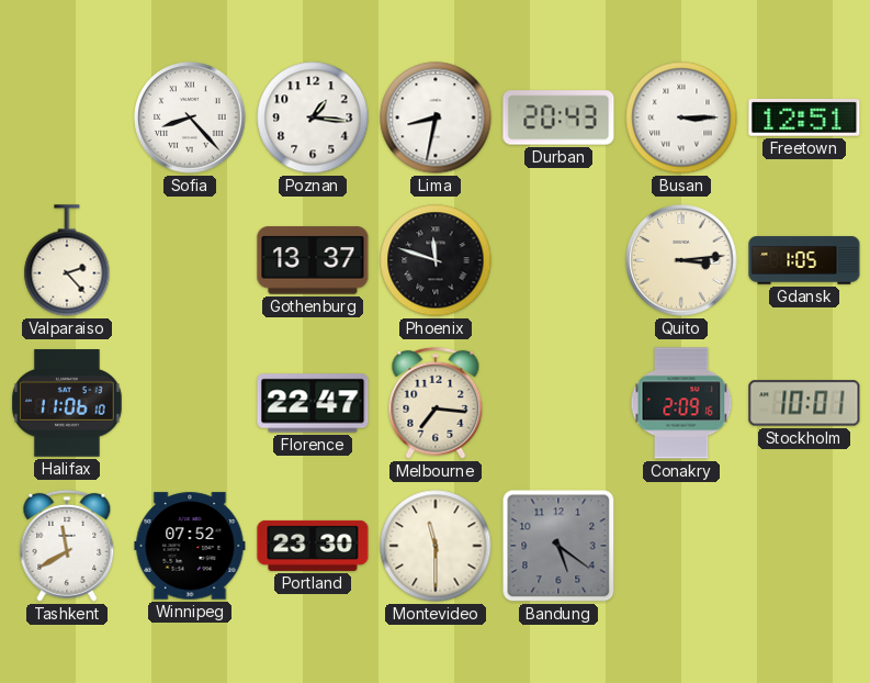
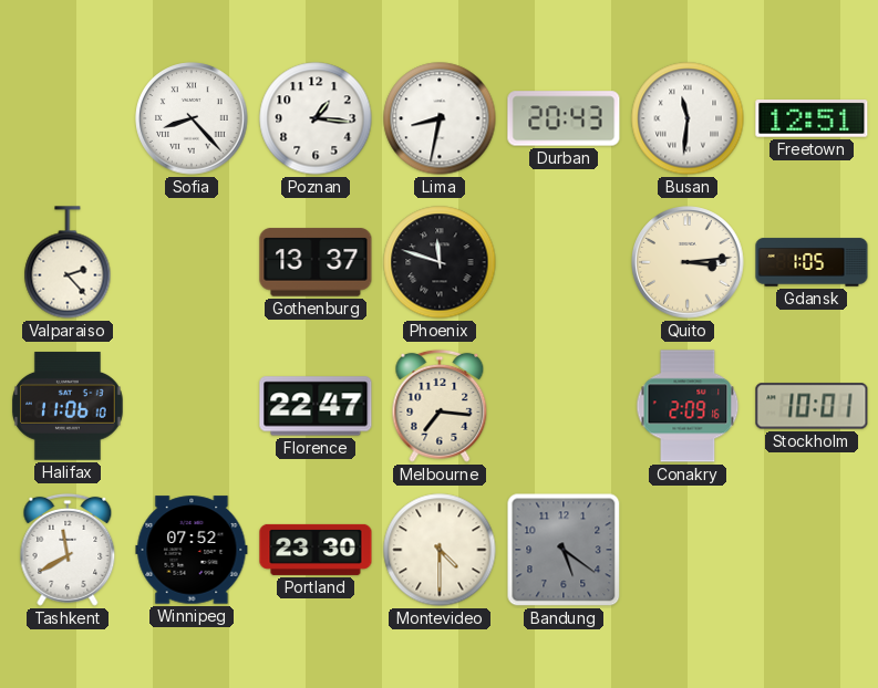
Busan: 3:15 -> 11:31
Montevideo: 11:30 -> 4:30
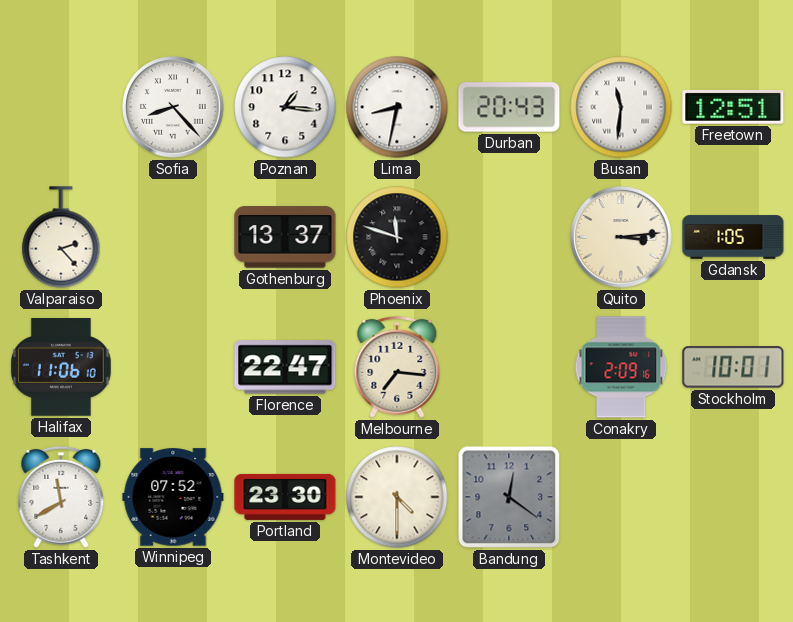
Bandung: 5:21 -> 12:21
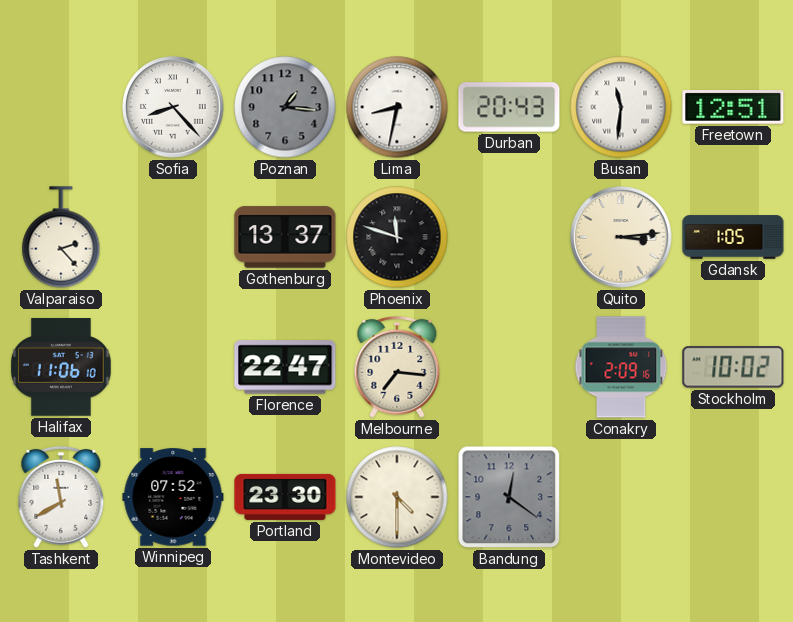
Poznan dial: white -> grey
Stockholm: 10:01 -> 10:02
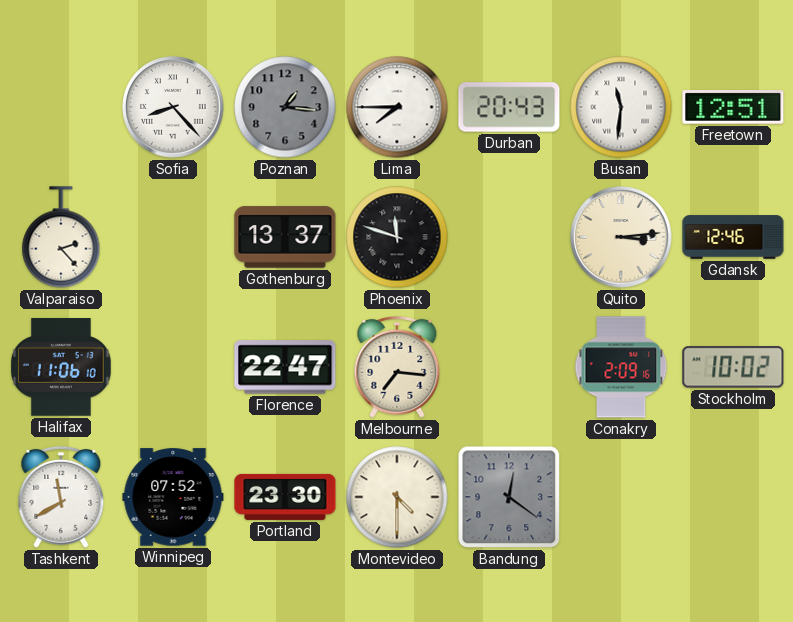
Lima: 8:32 -> 7:45
Gdansk: 1:05 -> 12:46
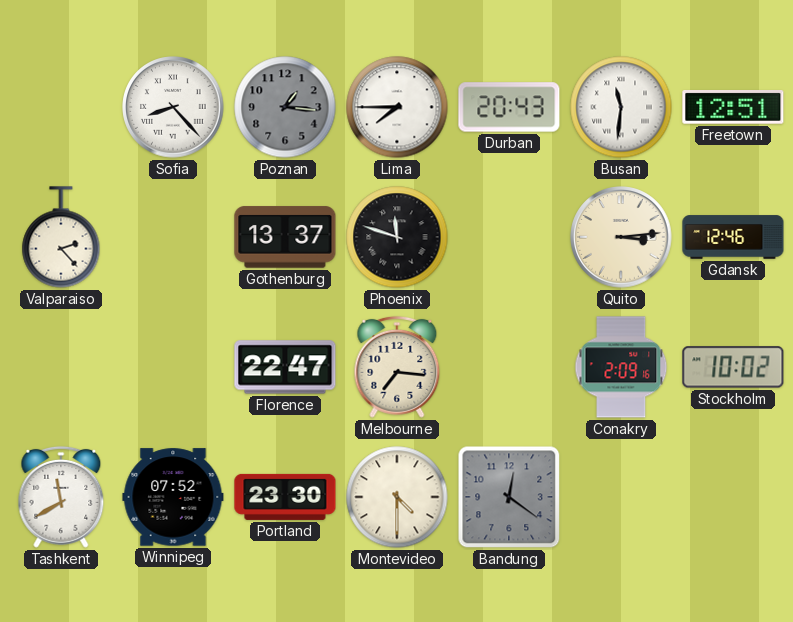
Halifax: 11:06 -> none
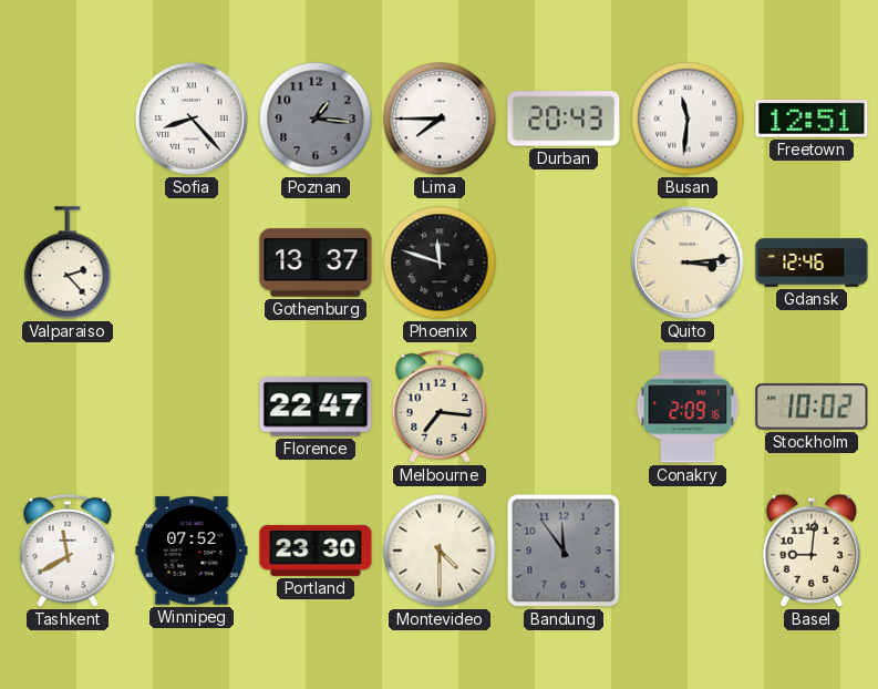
Bandung: 12:21 -> 11:54
Basel: none -> 9:01
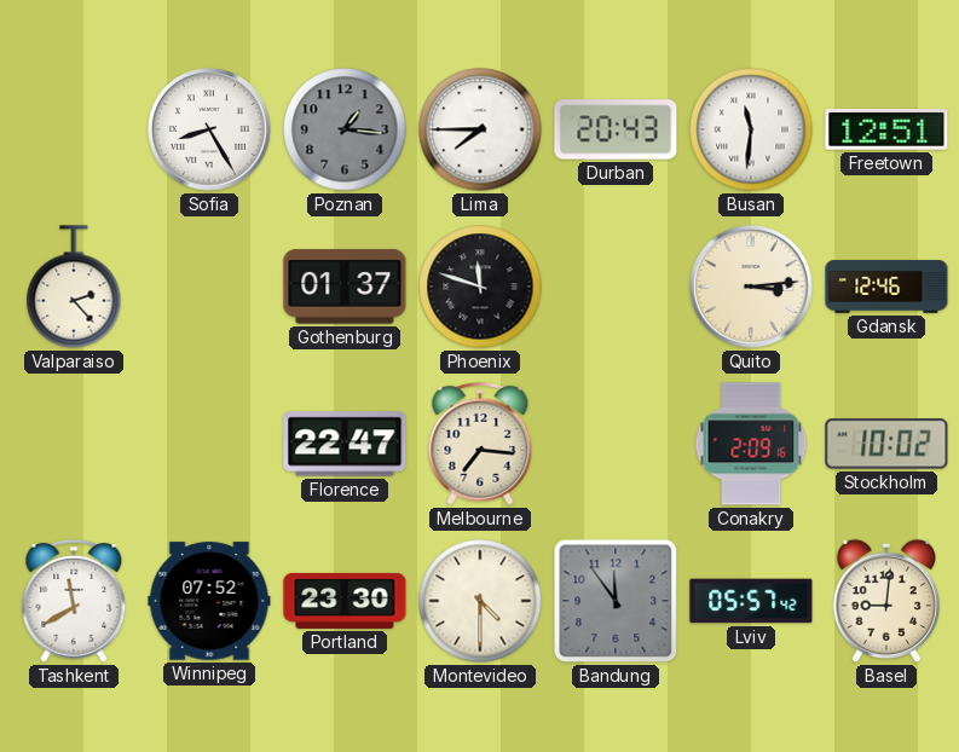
Sofia: 8:23 -> 8:25
Gothenburg: 13:37 -> 01:37
Lviv: none -> 05:57
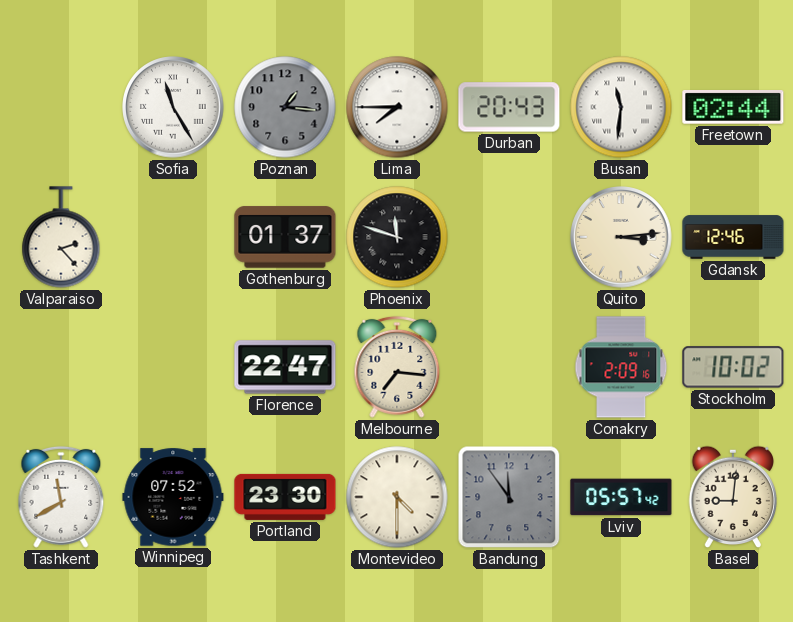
Sofia: 8:25 -> 11:25
Freetown: 12:51 -> 02:44
